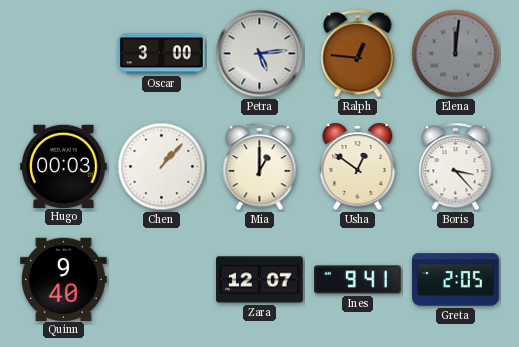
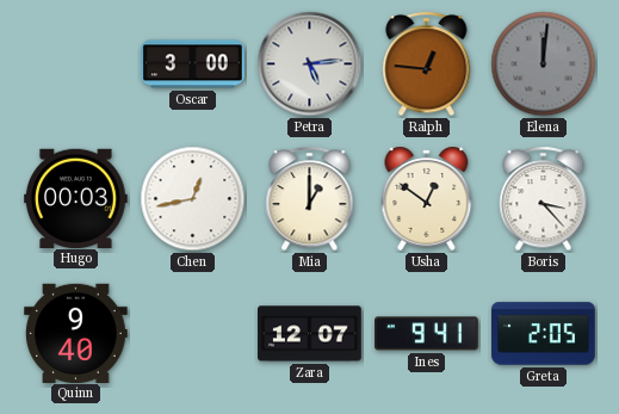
Chen: 1:07 -> 12:43
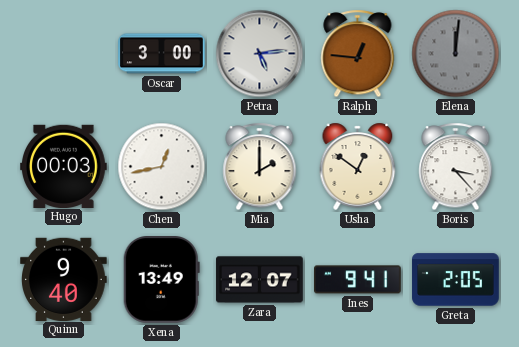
Mia: 1:00 -> 2:00
Xena: none -> 13:49
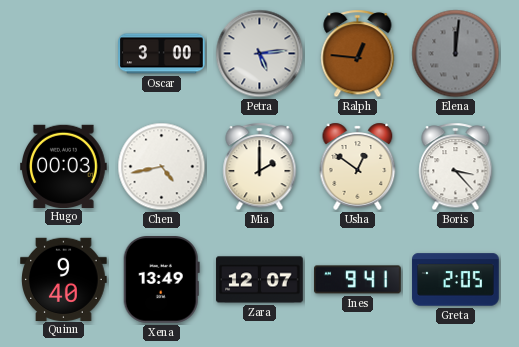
Chen: 12:43 -> 4:43
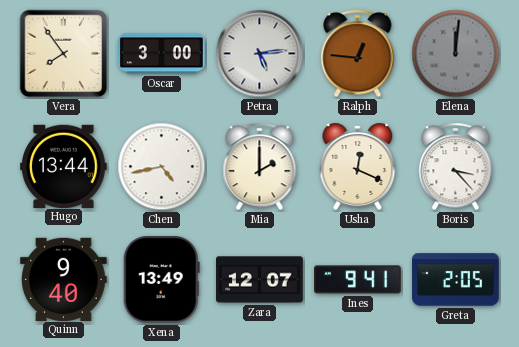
Vera: none -> 7:54
Hugo: 00:03 -> 13:44
Usha: 12:51 -> 12:19
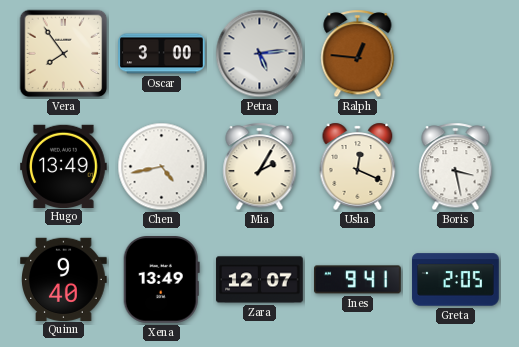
Elena: 12:01 -> none
Hugo: 13:44 -> 13:49
Mia: 2:00 -> 2:05
Boris: 3:23 -> 3:28
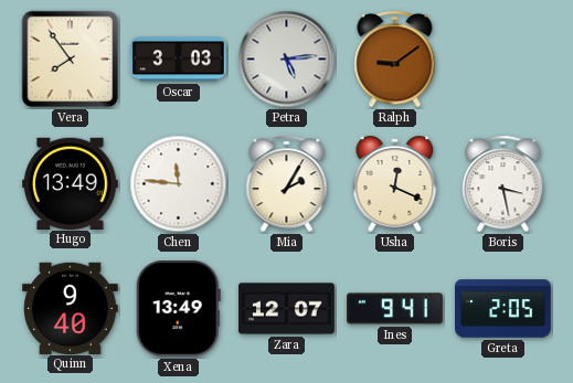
Oscar: 3:00 -> 3:03
Ralph: 12:46 -> 9:09
Chen: 4:43 -> 11:46
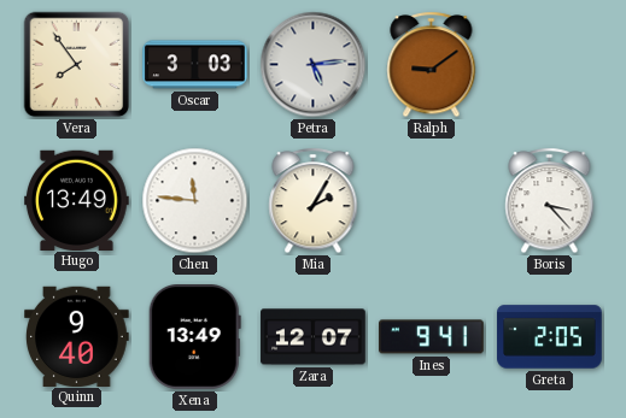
Usha: 12:19 -> none
Boris: 3:28 -> 3:23
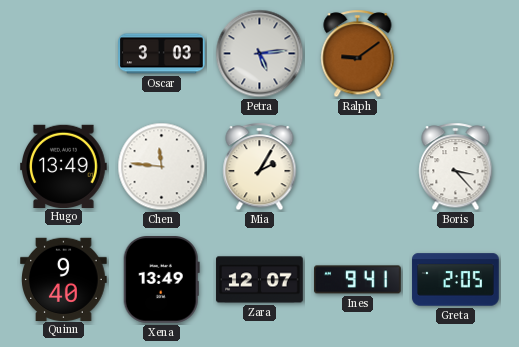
Vera: 7:54 -> none
